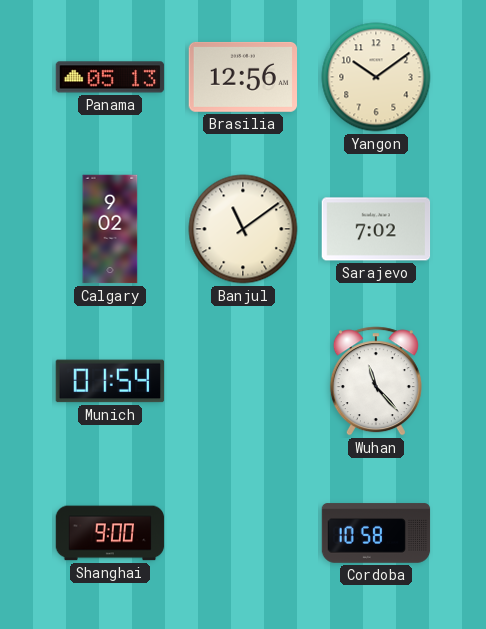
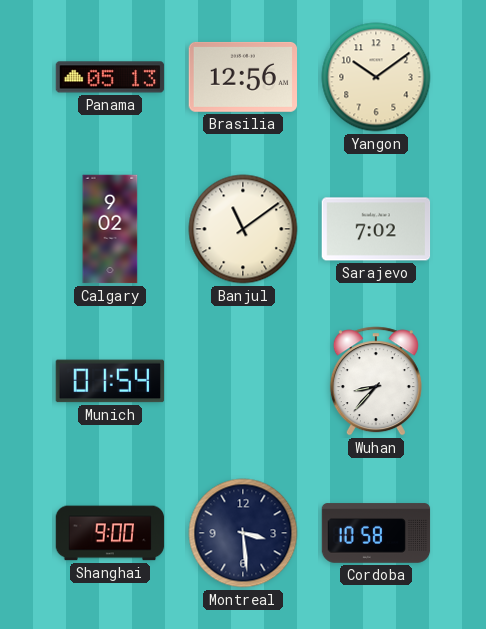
Wuhan: 11:23 -> 8:37
Montreal: none -> 3:29
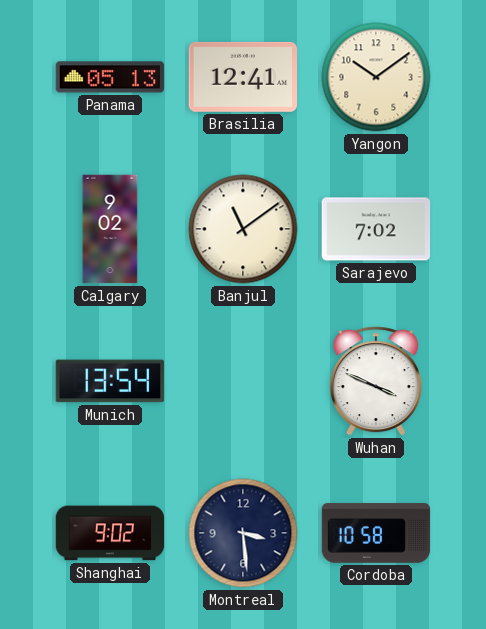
Brasilia: 12:56 -> 12:41
Munich: 01:54 -> 13:54
Wuhan: 8:37 -> 3:49
Shanghai: 9:00 -> 9:02
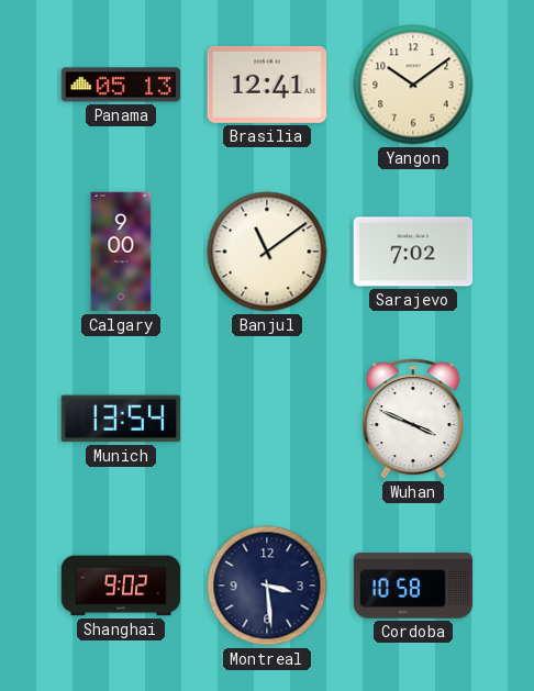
Calgary: 9:02 -> 9:00
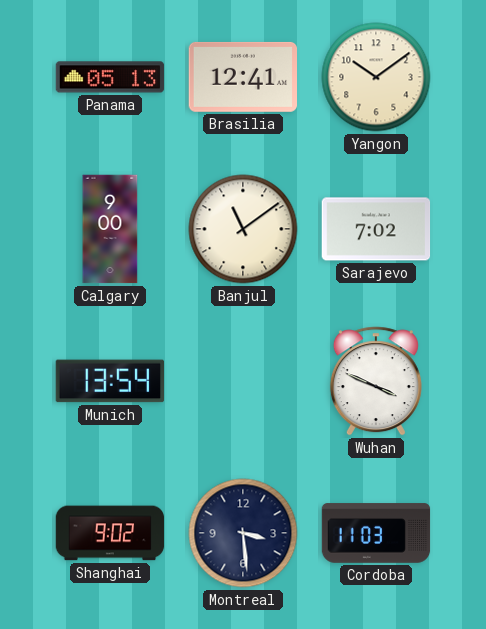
Cordoba: 10:58 -> 11:03
